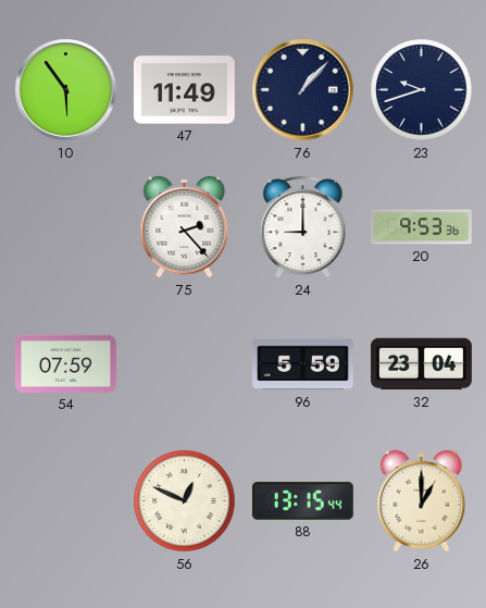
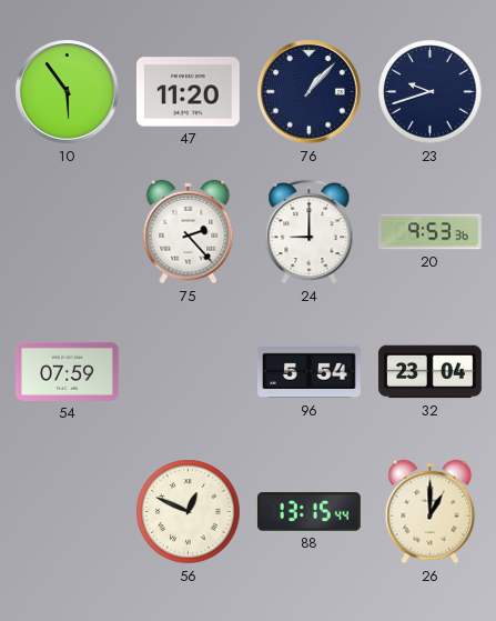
47: 11:49 -> 11:20
96: 5:59 -> 5:54
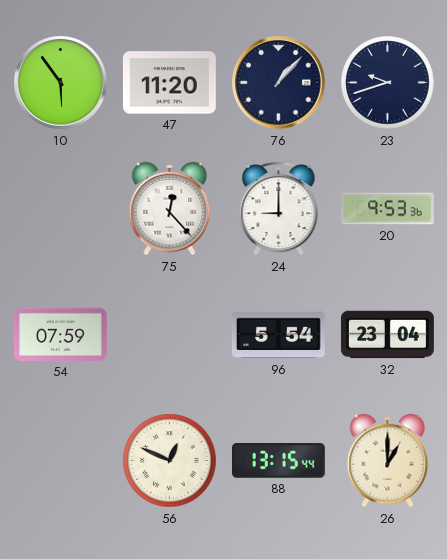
75: 2:23 -> 12:23
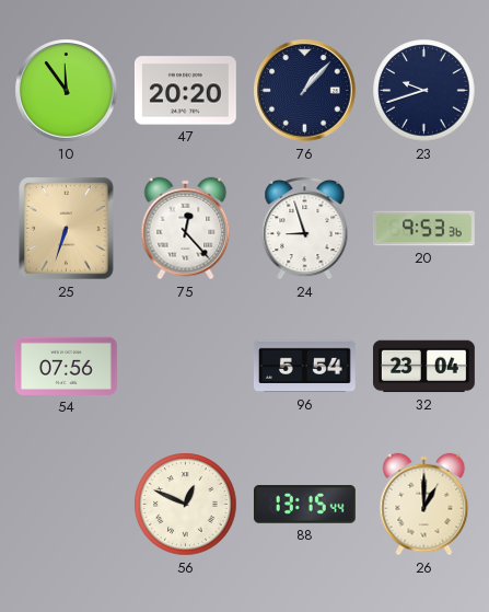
10: 5:54 -> 11:54
47: 11:20 -> 20:20
25: none -> 6:33
24: 9:00 -> 8:57
54: 07:59 -> 07:56
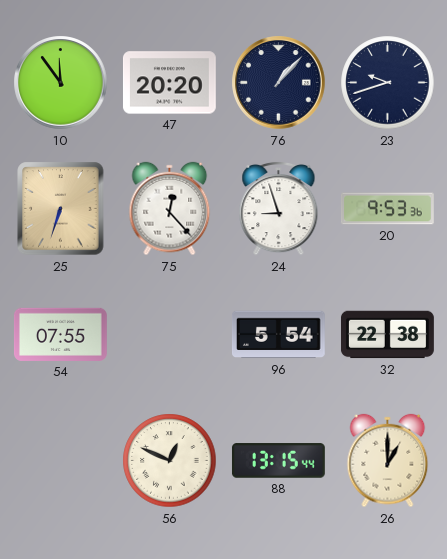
54: 07:56 -> 07:55
32: 23:04 -> 22:38
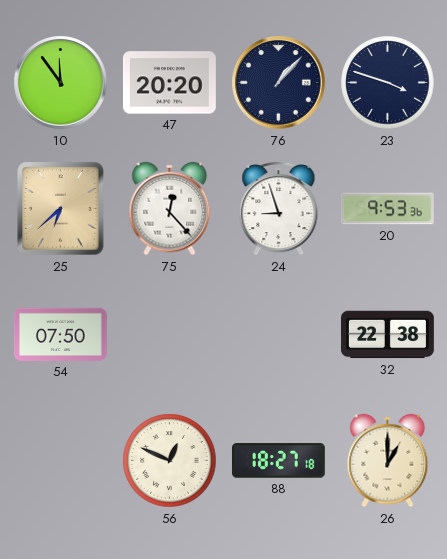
23: 9:42 -> 3:48
25: 6:33 -> 6:38
54: 07:55 -> 07:50
96: 5:54 -> none
88: 13:15 -> 18:27
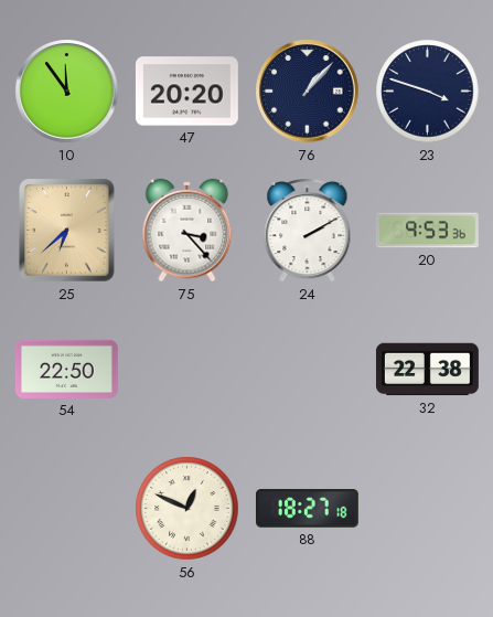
75: 12:23 -> 3:23
24: 8:57 -> 2:10
54: 07:50 -> 22:50
26: 1:00 -> none
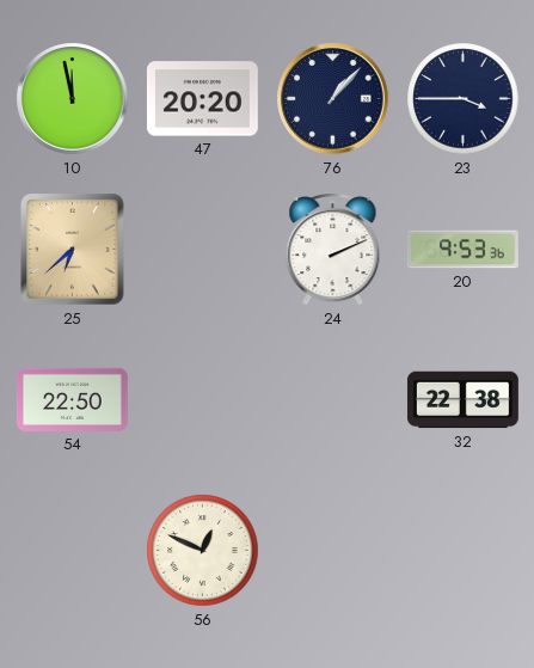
10: 11:54 -> 11:58
23: 3:48 -> 3:45
75: 3:23 -> none
24: 2:10 -> 2:11
88: 18:27 -> none
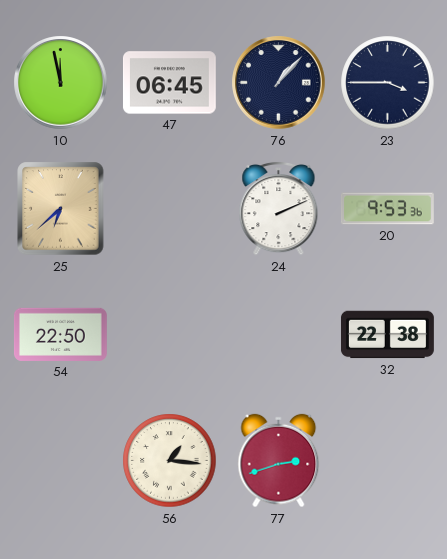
47: 20:20 -> 06:45
56: 12:49 -> 1:16
77: none -> 2:42
